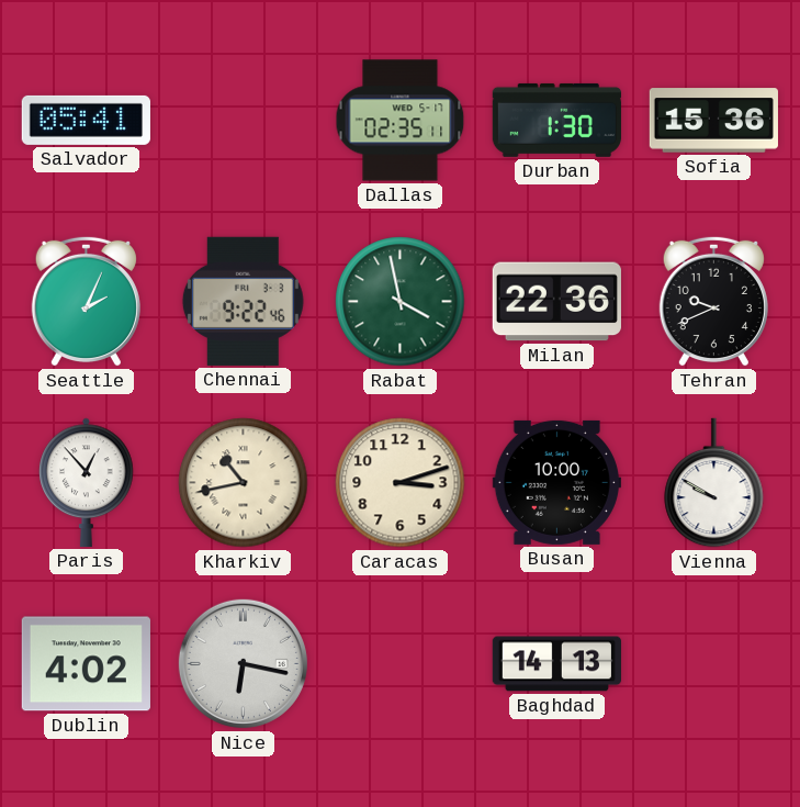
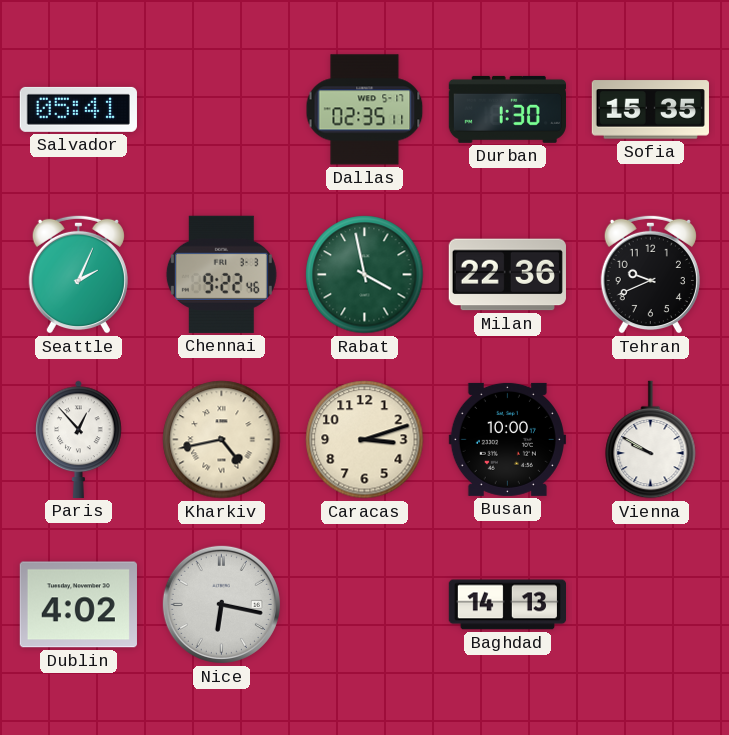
Sofia: 15:36 -> 15:35
Kharkiv: 10:43 -> 4:43
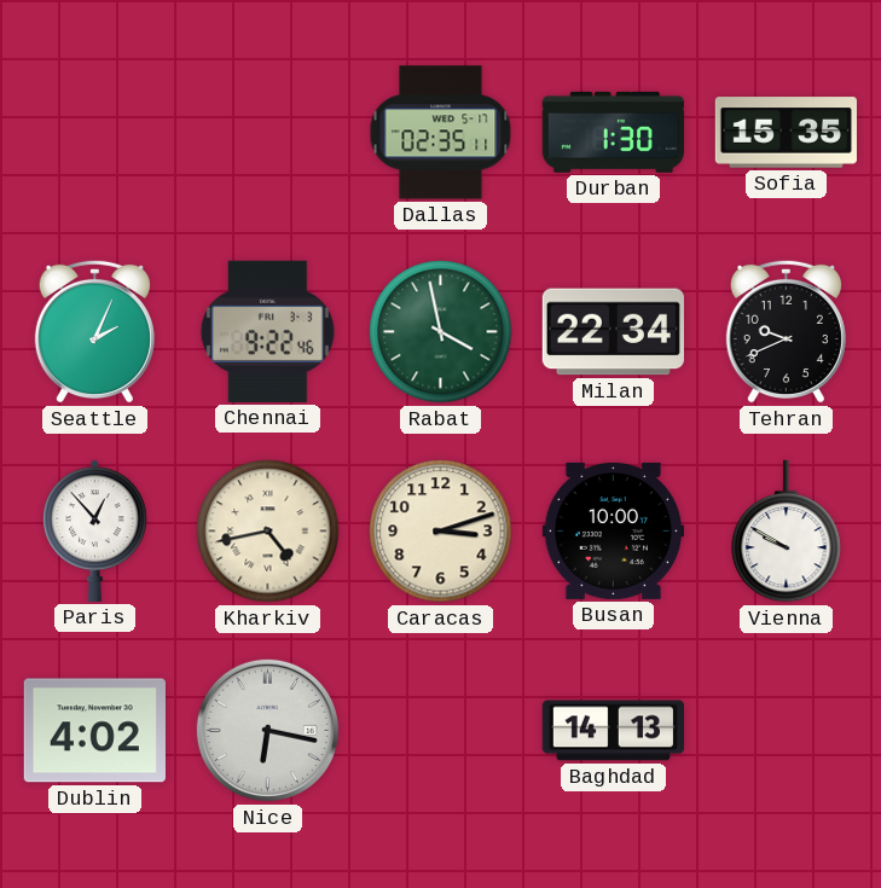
Salvador: 05:41 -> none
Milan: 22:36 -> 22:34
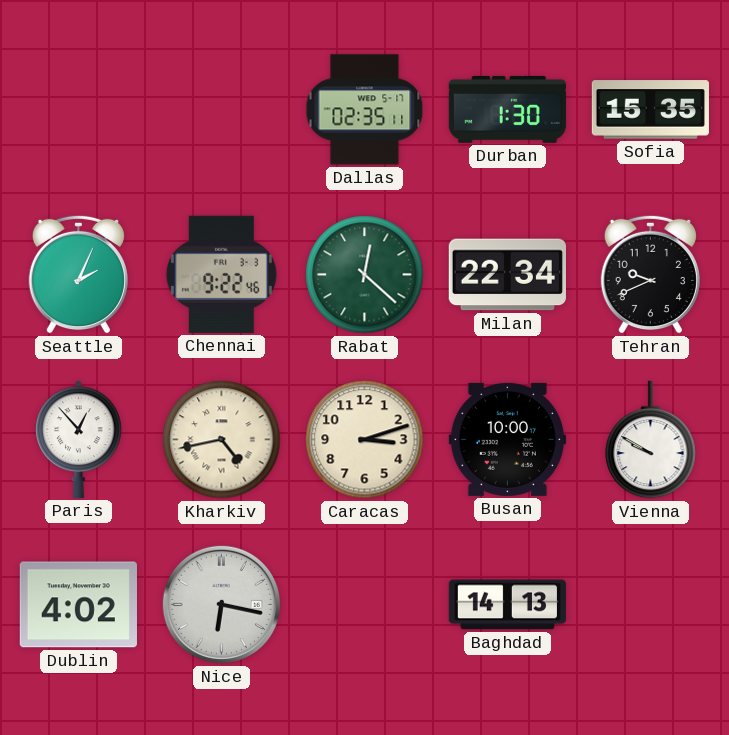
Rabat: 3:58 -> 12:22
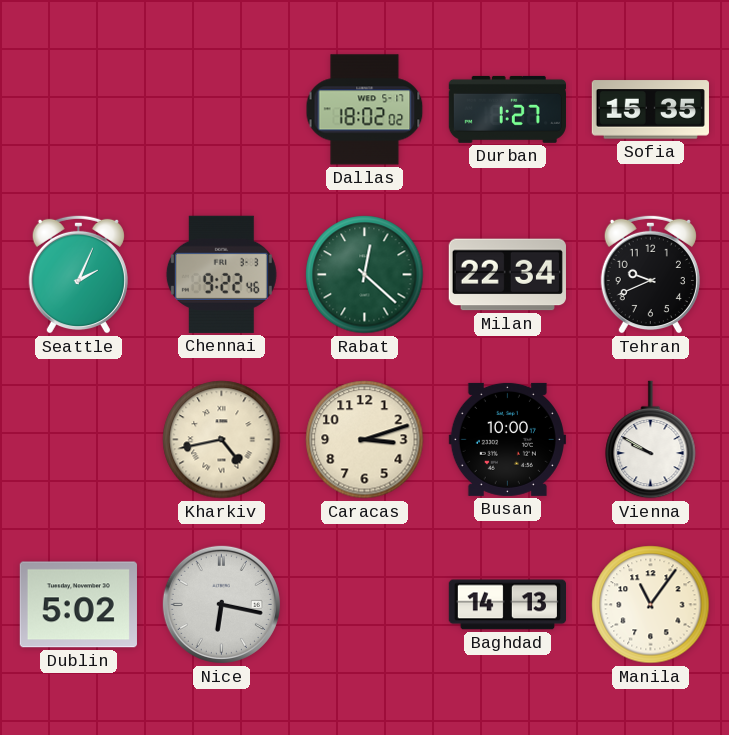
Dallas: 02:35 -> 18:02
Durban: 1:30 -> 1:27
Paris: 12:53 -> none
Dublin: 4:02 -> 5:02
Manila: none -> 11:06
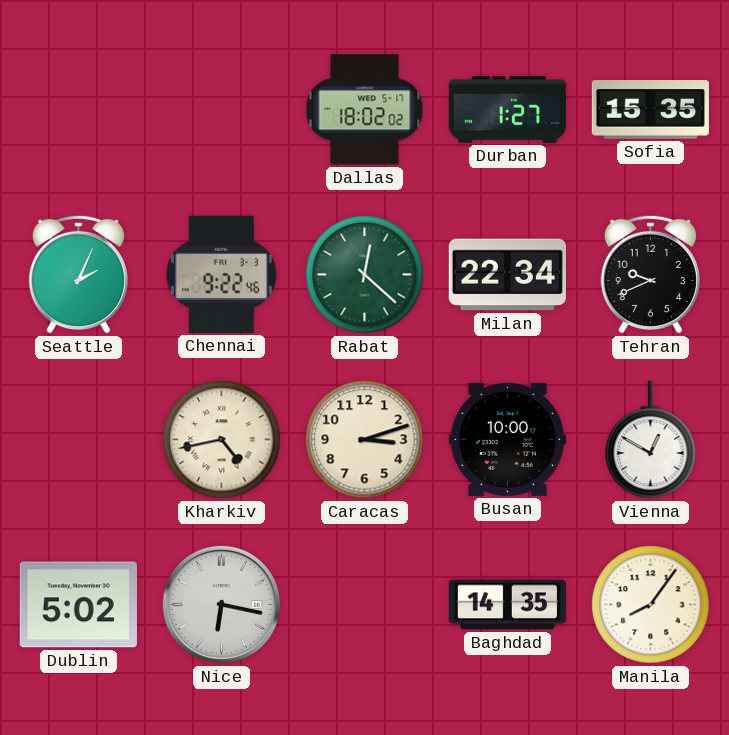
Vienna: 9:50 -> 12:50
Baghdad: 14:13 -> 14:35
Manila: 11:06 -> 8:06
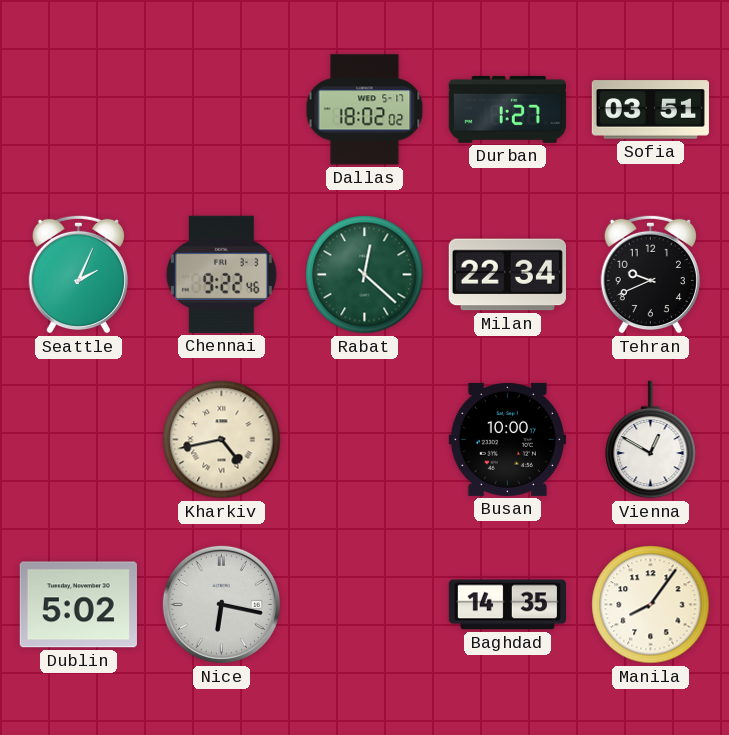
Sofia: 15:35 -> 03:51
Caracas: 3:12 -> none
